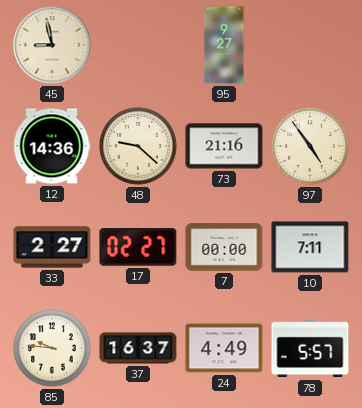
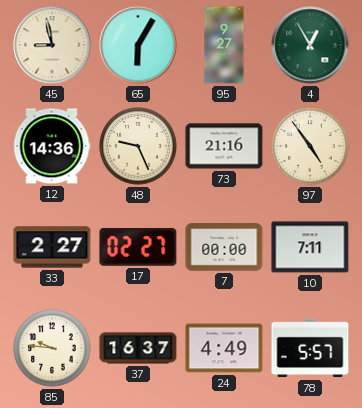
65: none -> 6:05
4: none -> 12:55
48: 9:22 -> 9:26
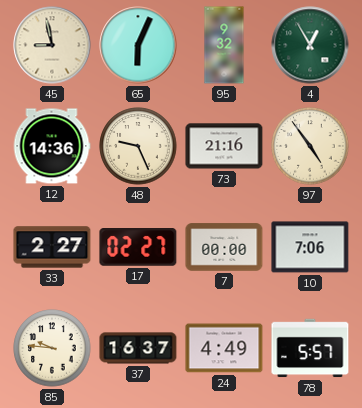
65: 6:05 -> 6:04
95: 9:27 -> 9:32
10: 7:11 -> 7:06
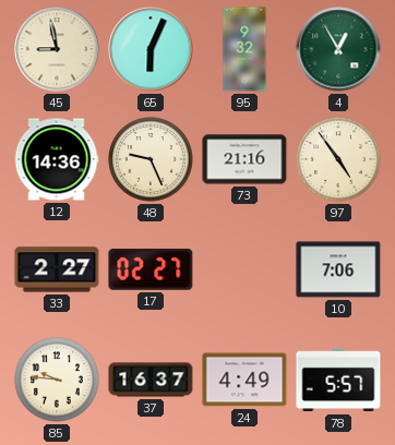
7: 00:00 -> none
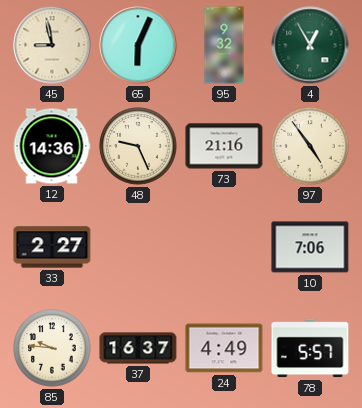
17: 02:27 -> none
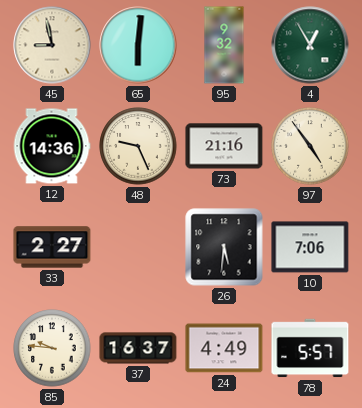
65: 6:04 -> 6:01
26: none -> 5:31
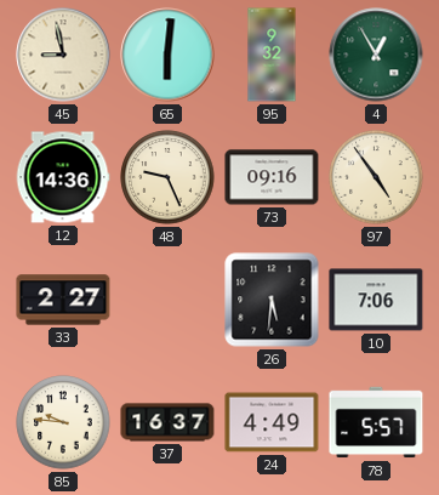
73: 21:16 -> 09:16
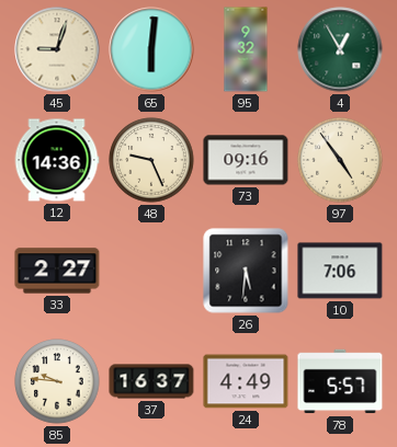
45: 8:58 -> 9:03
